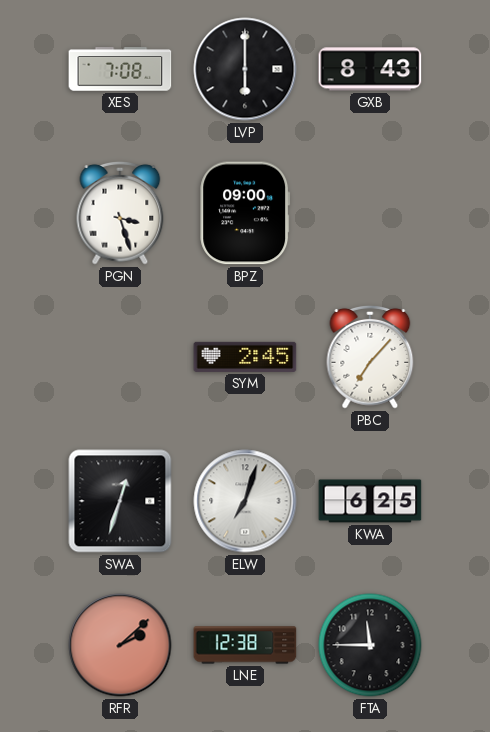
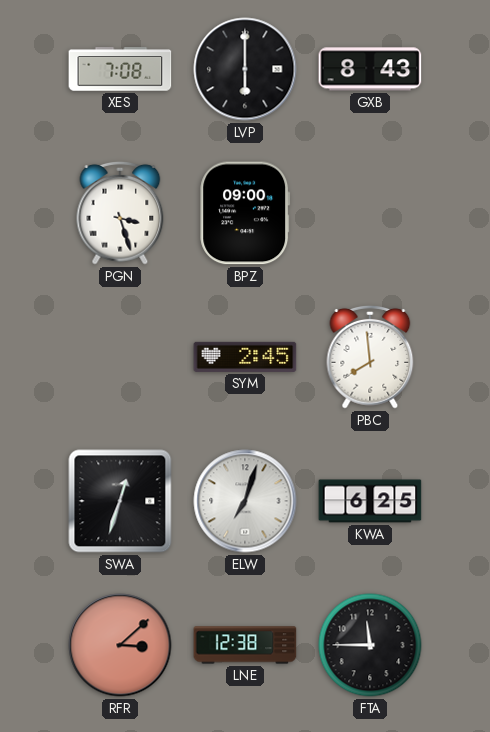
PBC: 7:07 -> 7:59
RFR: 2:08 -> 3:08
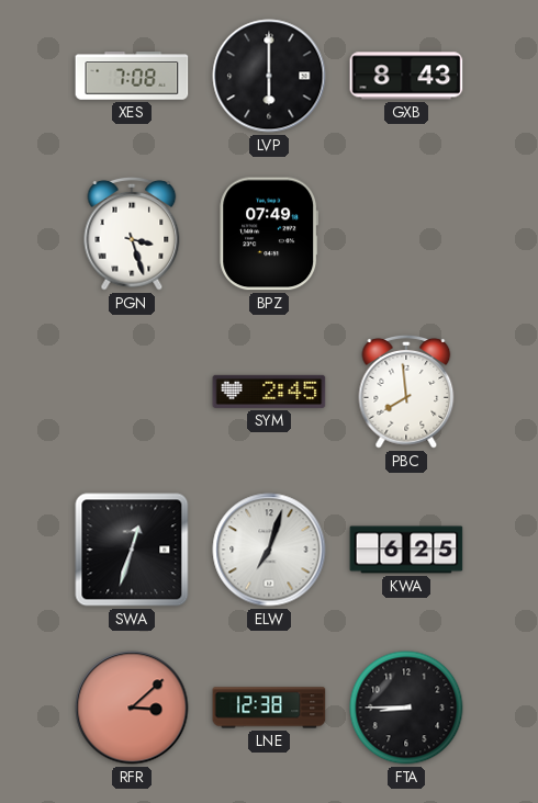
BPZ: 09:00 -> 07:49
FTA: 11:45 -> 8:45
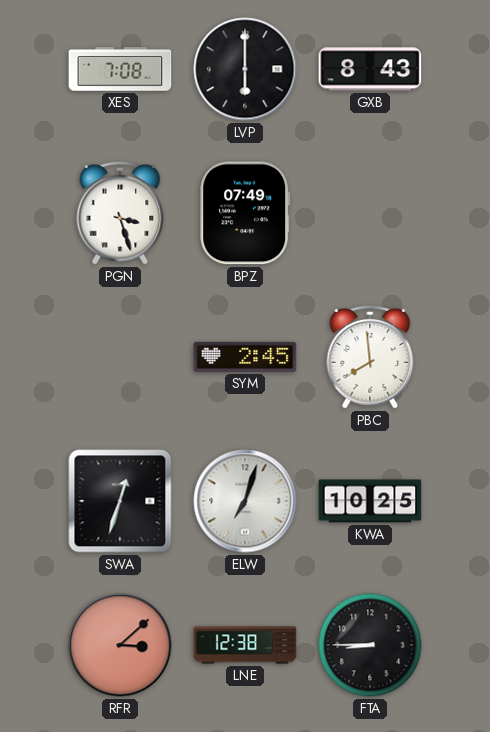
KWA: 6:25 -> 10:25
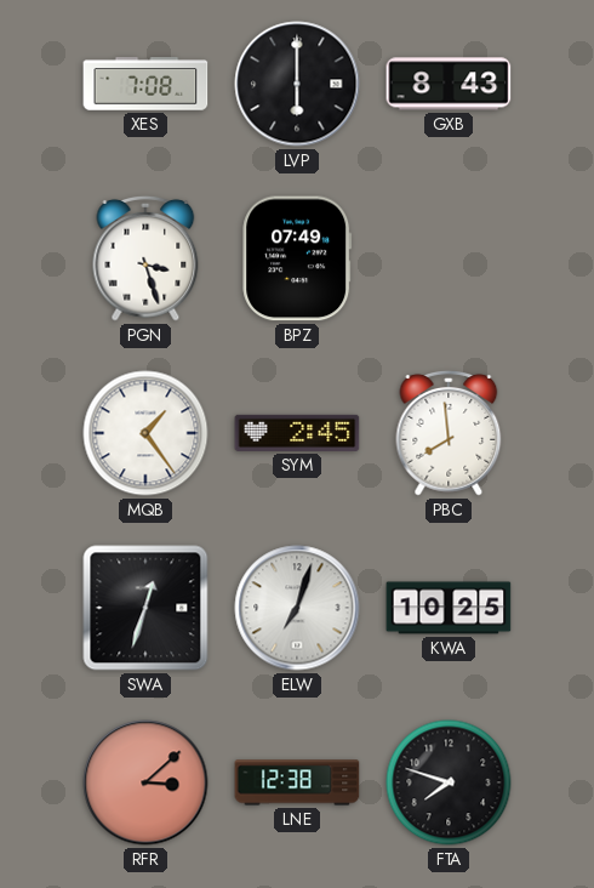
MQB: none -> 1:24
FTA: 8:45 -> 7:48
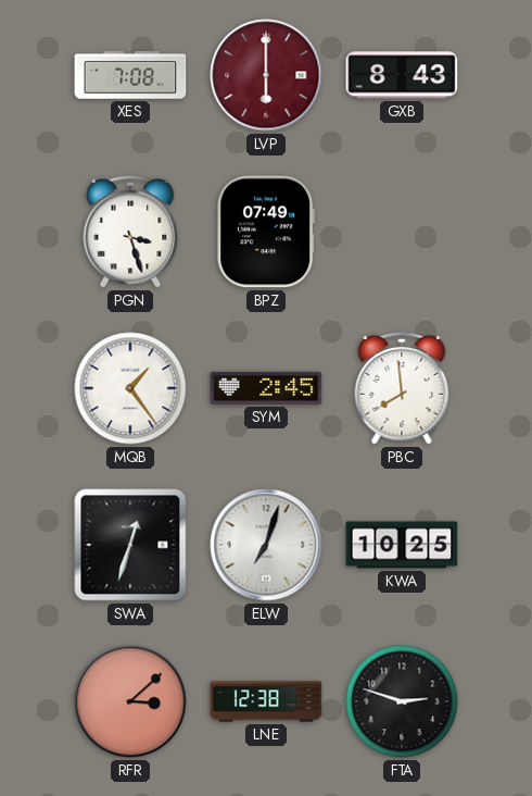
LVP dial: black -> burgundy
FTA: 7:48 -> 2:48
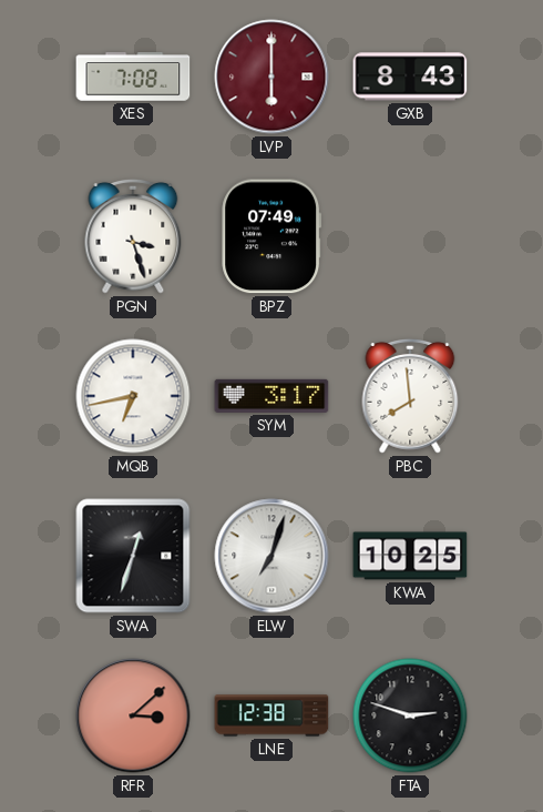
MQB: 1:24 -> 6:43
SYM: 2:45 -> 3:17
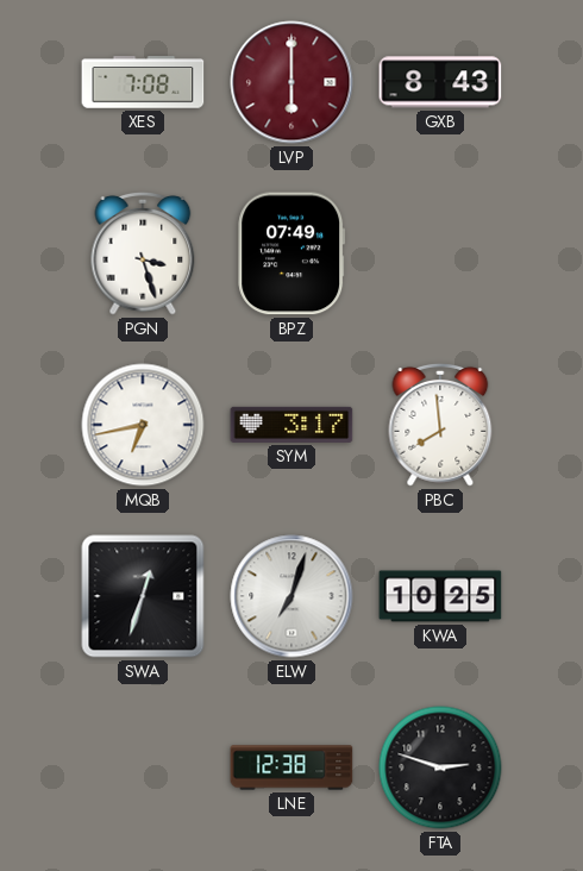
RFR: 3:08 -> none
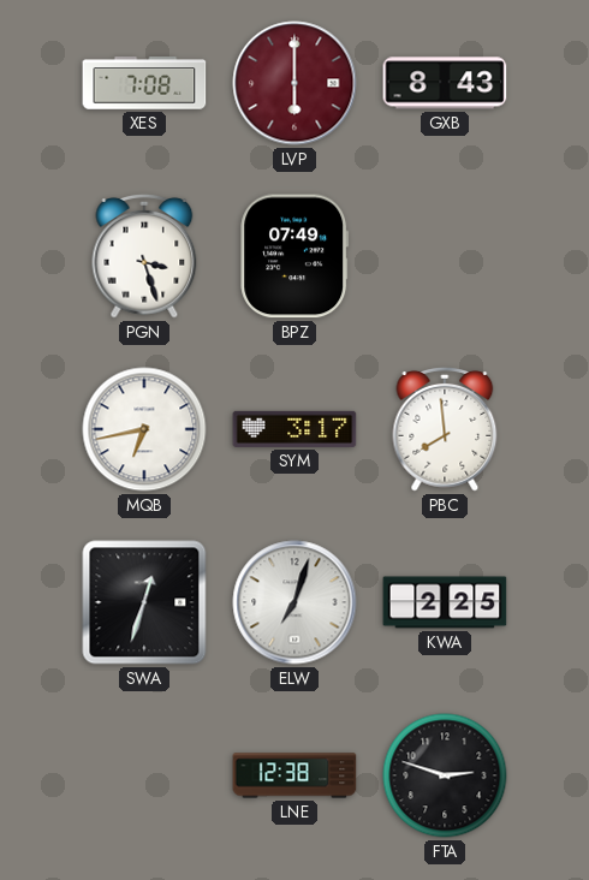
KWA: 10:25 -> 2:25
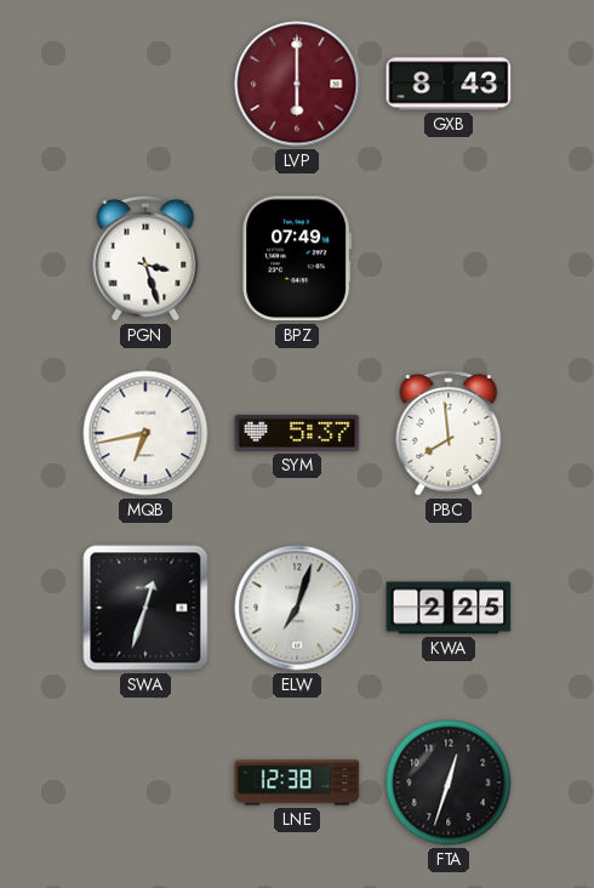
XES: 7:08 -> none
SYM: 3:17 -> 5:37
FTA: 2:48 -> 12:33
